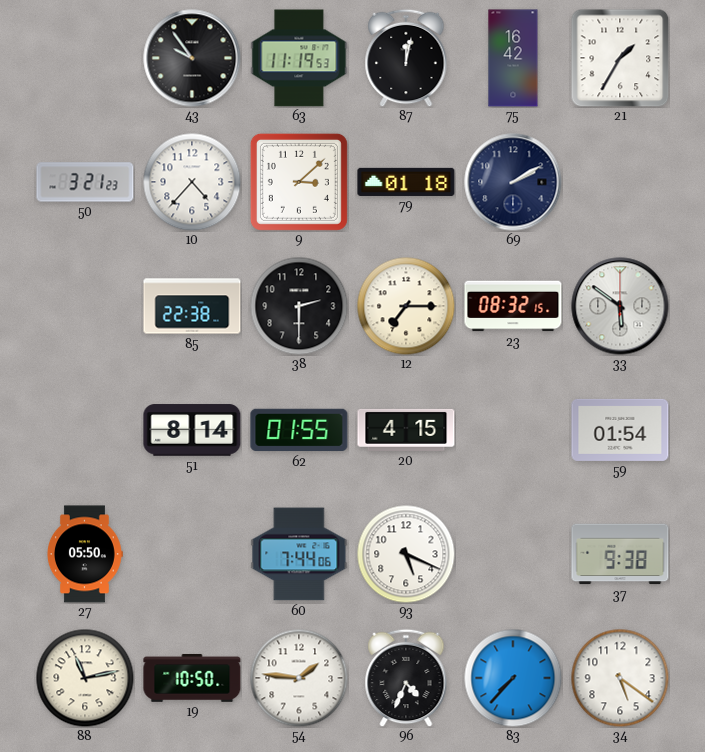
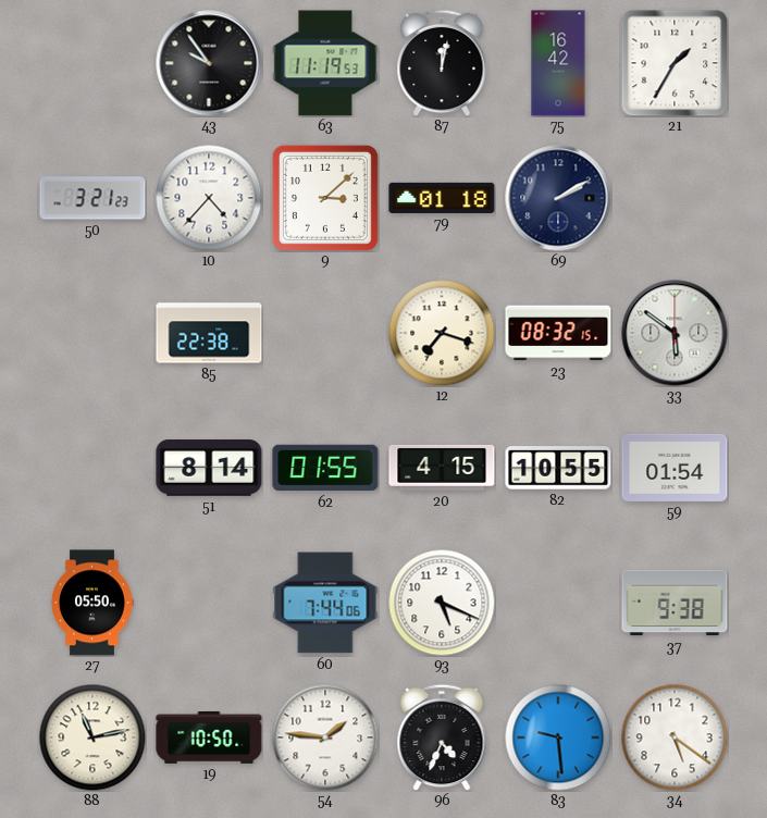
38: 2:30 -> none
12: 7:15 -> 7:18
82: none -> 10:55
83: 7:37 -> 9:29
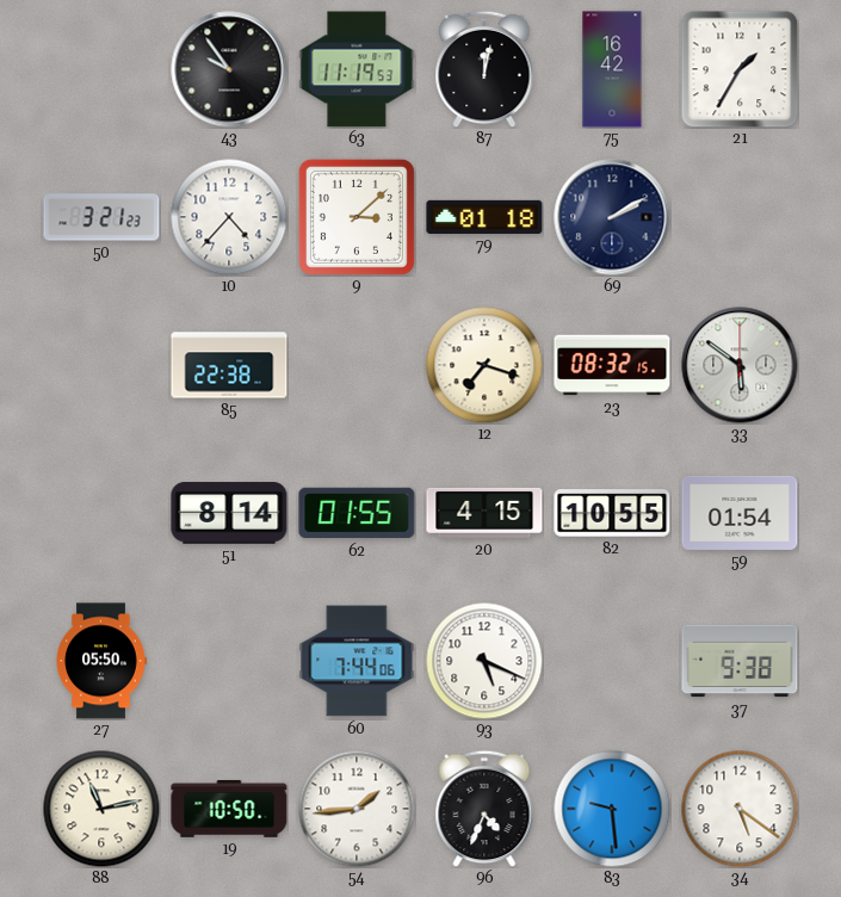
54: 1:46 -> 1:44
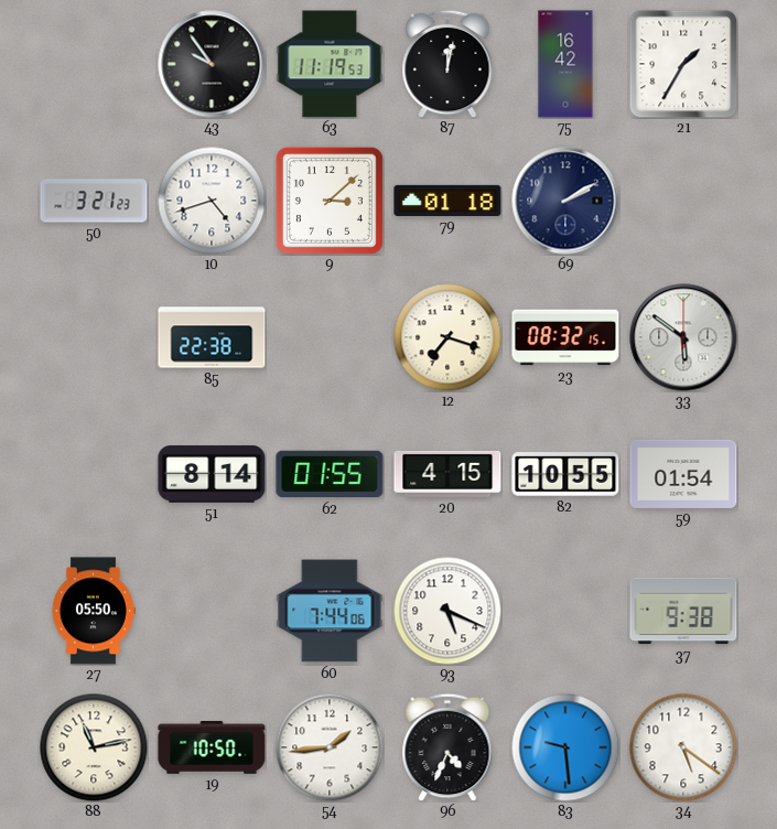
10: 4:37 -> 4:42
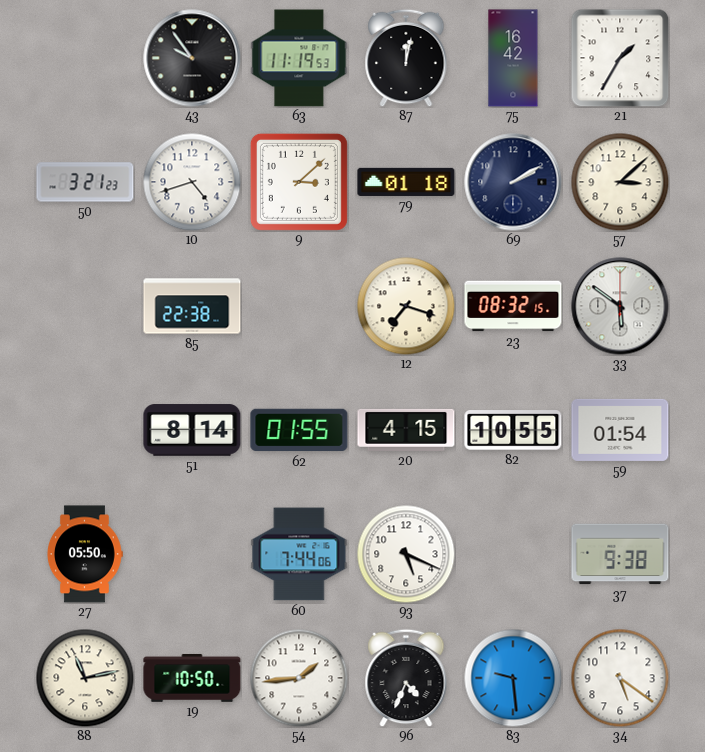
57: none -> 3:08
